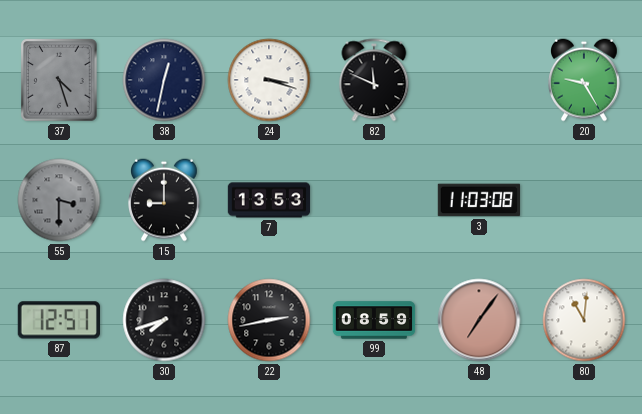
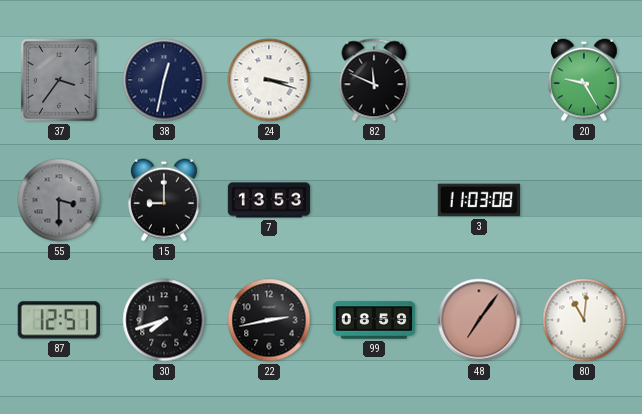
37: 4:27 -> 3:36
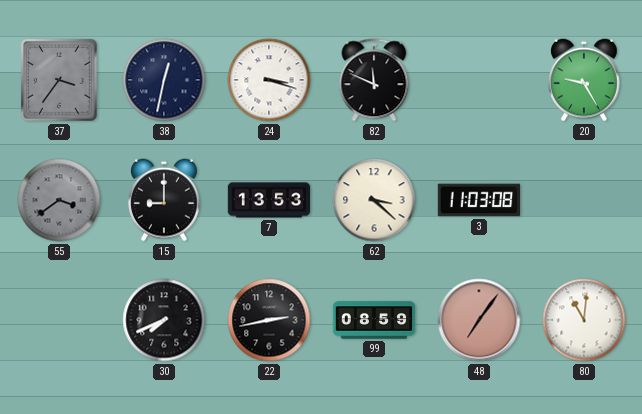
55: 3:30 -> 3:39
62: none -> 3:22
87: 12:51 -> none
30: 7:42 -> 7:41
